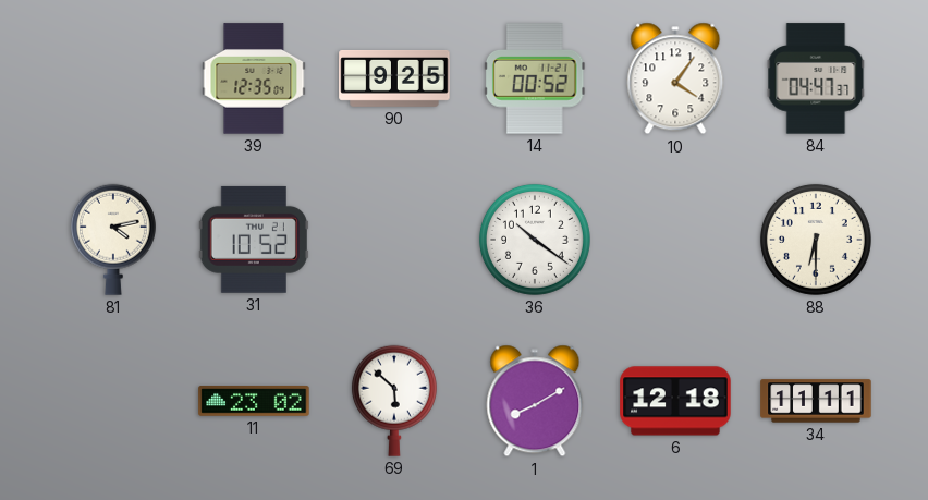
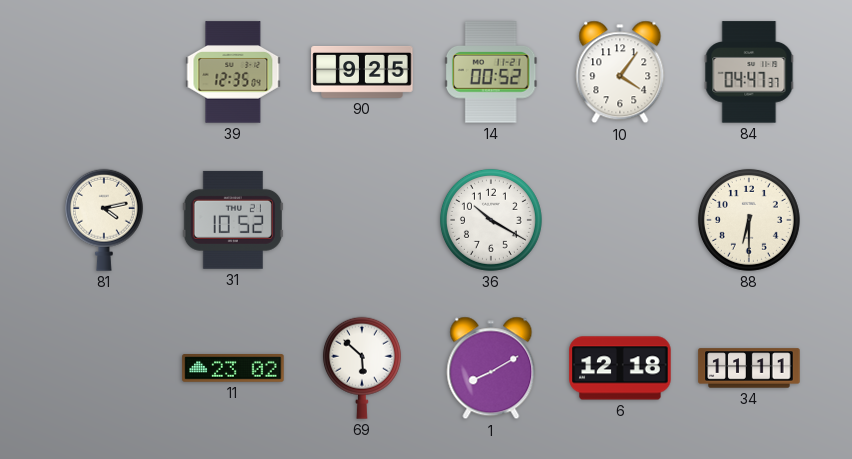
36: 10:21 -> 10:20
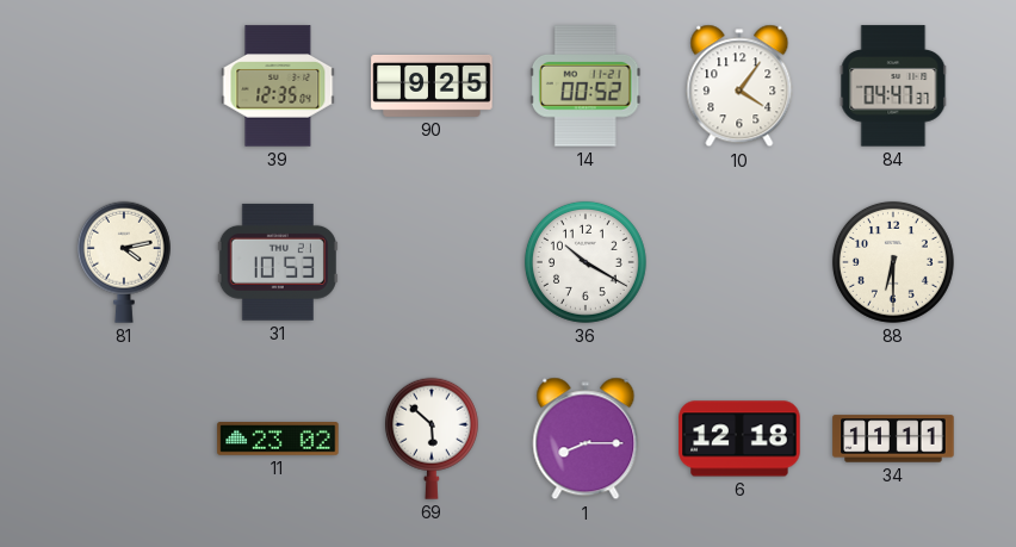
31: 10:52 -> 10:53
1: 8:10 -> 8:15
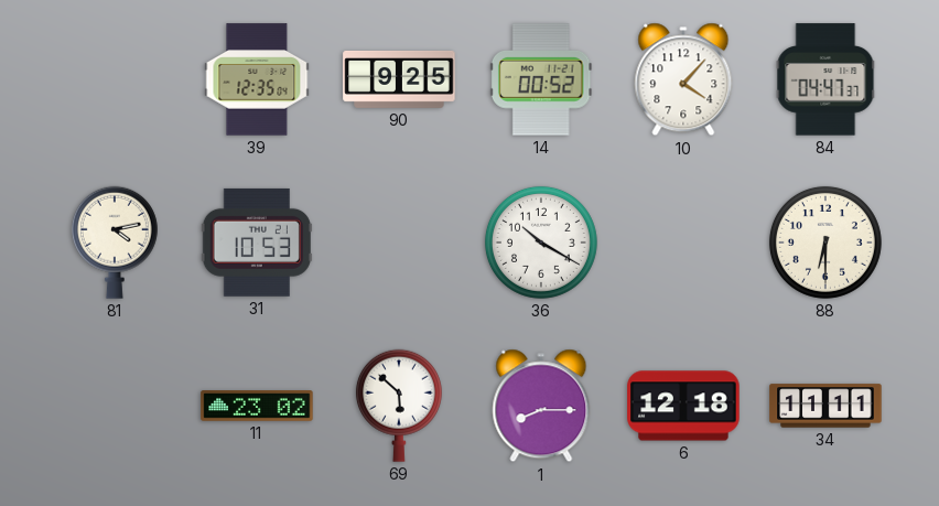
10: 4:06 -> 4:07
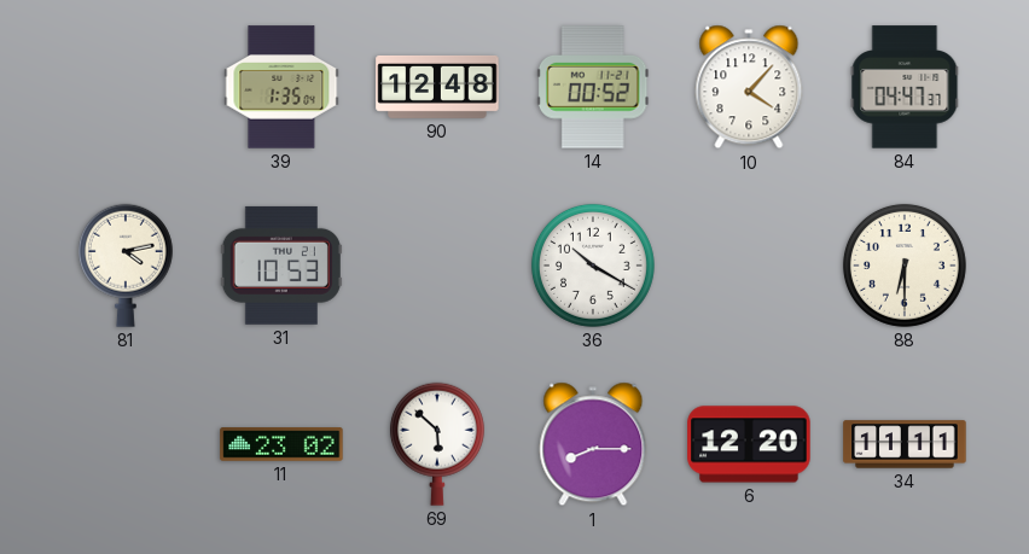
39: 12:35 -> 1:35
90: 9:25 -> 12:48
6: 12:18 -> 12:20
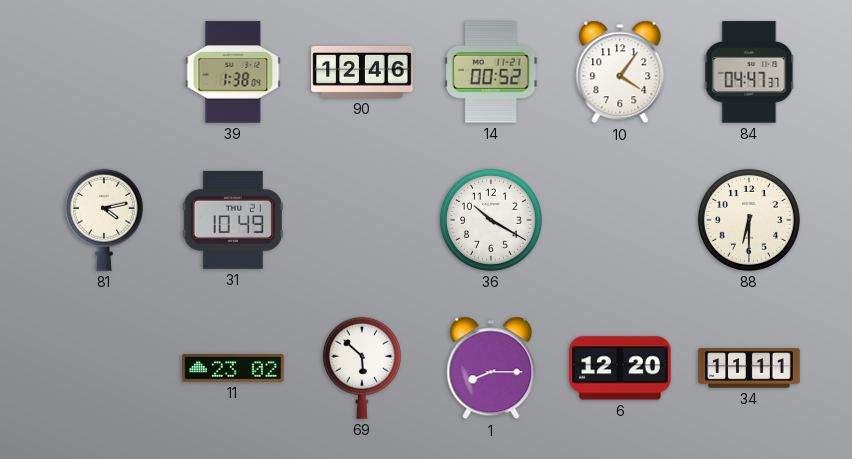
39: 1:35 -> 1:38
90: 12:48 -> 12:46
10: 4:07 -> 4:06
31: 10:53 -> 10:49
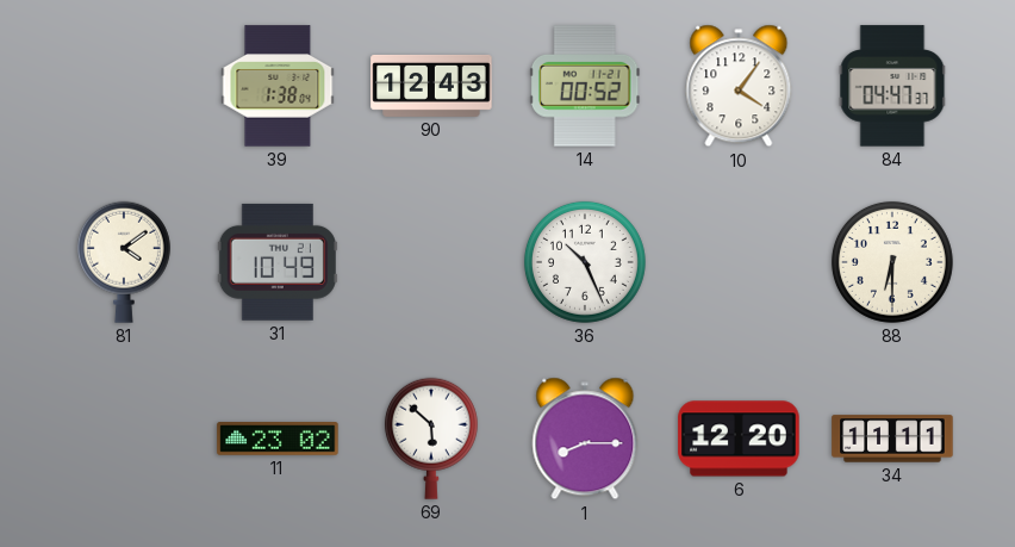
90: 12:46 -> 12:43
81: 4:13 -> 4:09
36: 10:20 -> 10:26
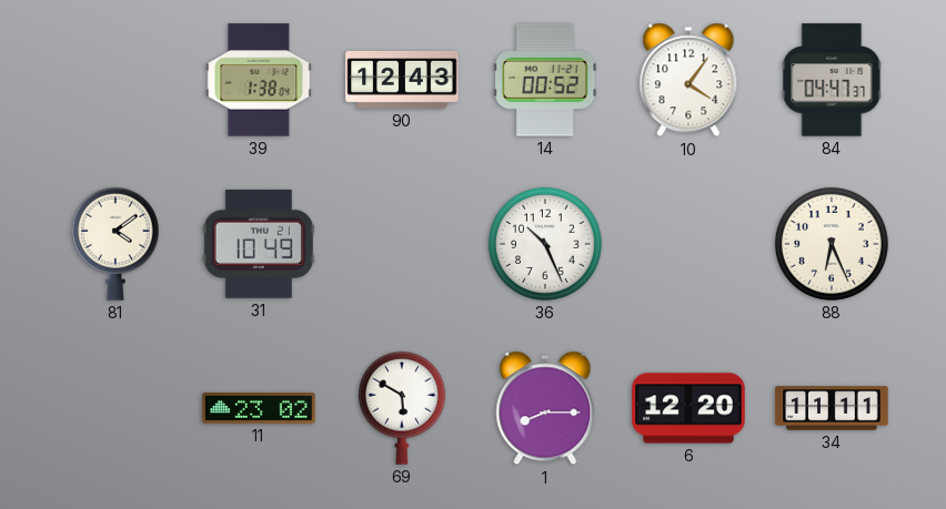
88: 6:30 -> 6:26
69: 5:52 -> 5:50
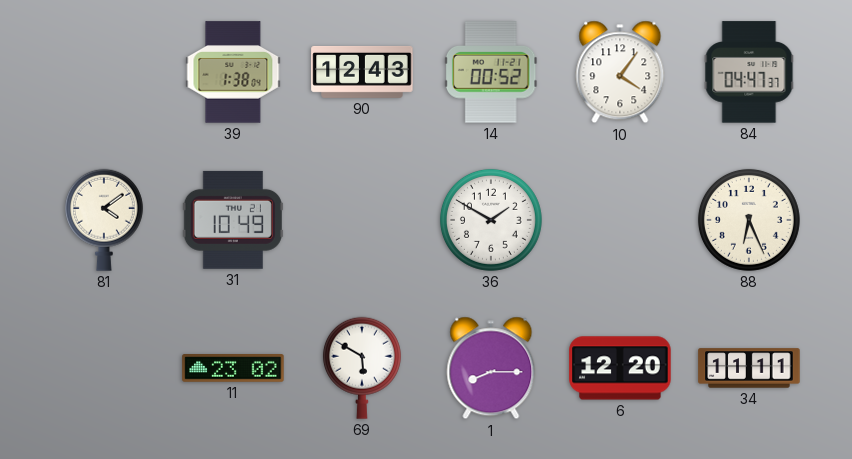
36: 10:26 -> 1:50
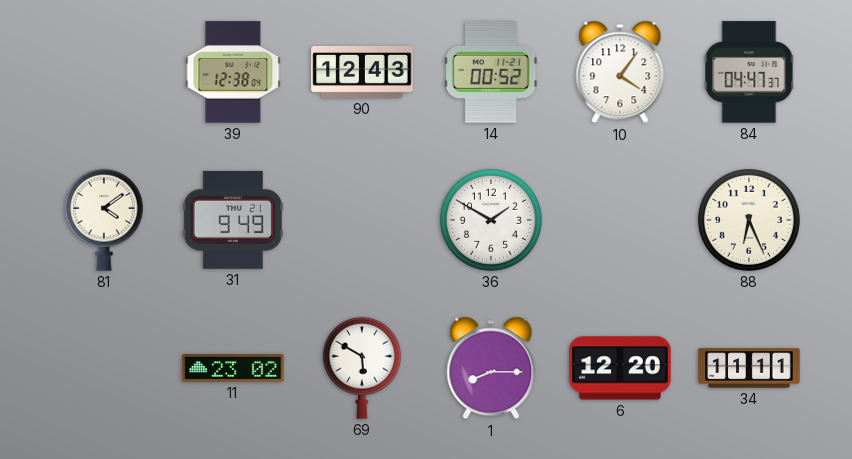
39: 1:38 -> 12:38
31: 10:49 -> 9:49
